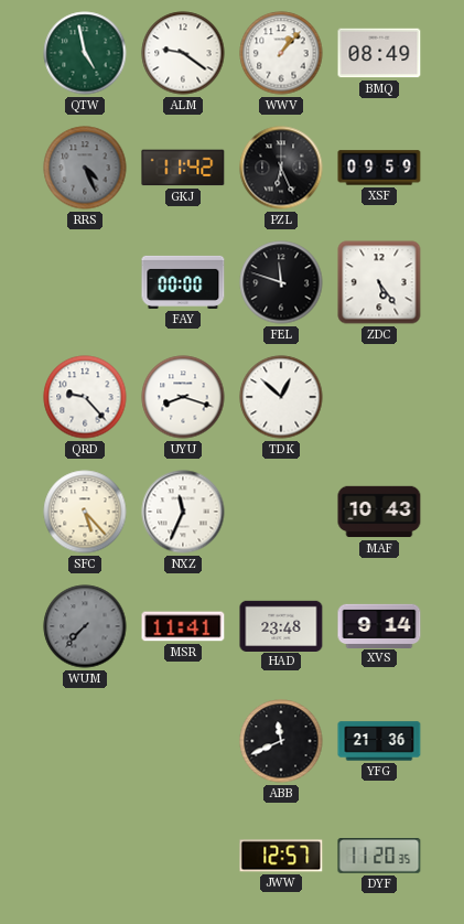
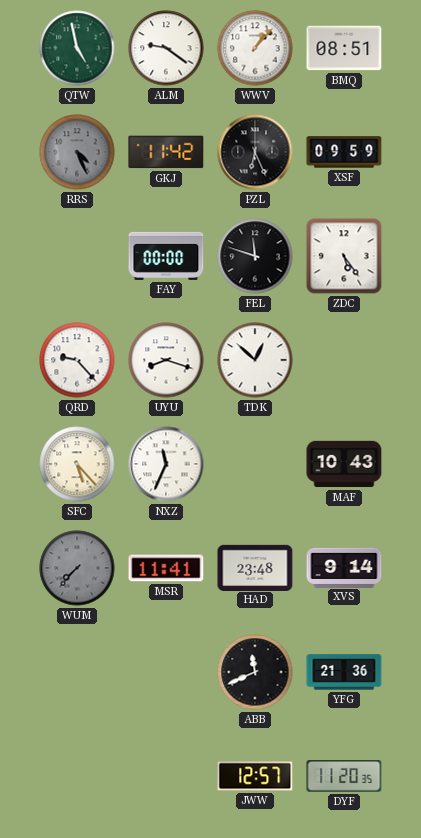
BMQ: 08:49 -> 08:51
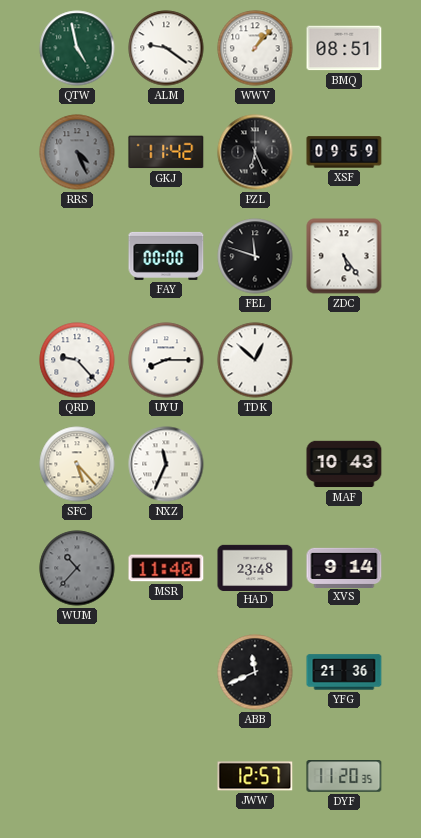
UYU: 8:18 -> 8:15
WUM: 7:37 -> 10:37
MSR: 11:41 -> 11:40
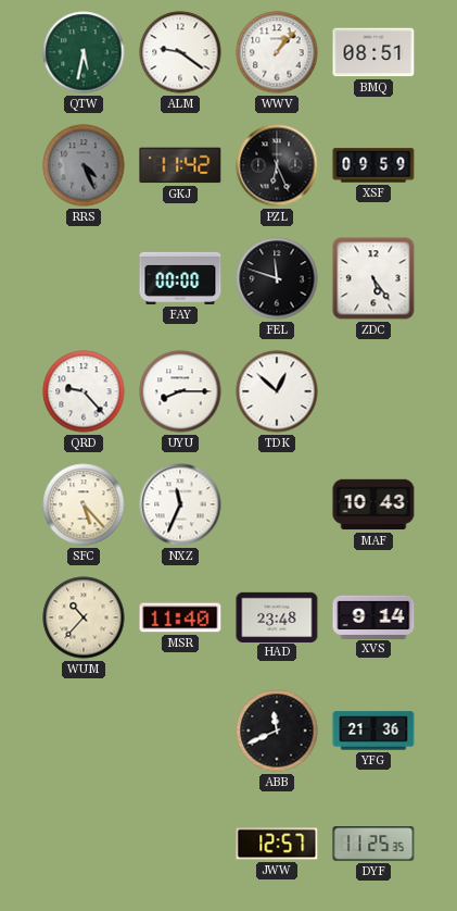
QTW: 4:58 -> 5:32
WUM dial: grey -> cream
DYF: 11:20 -> 11:25
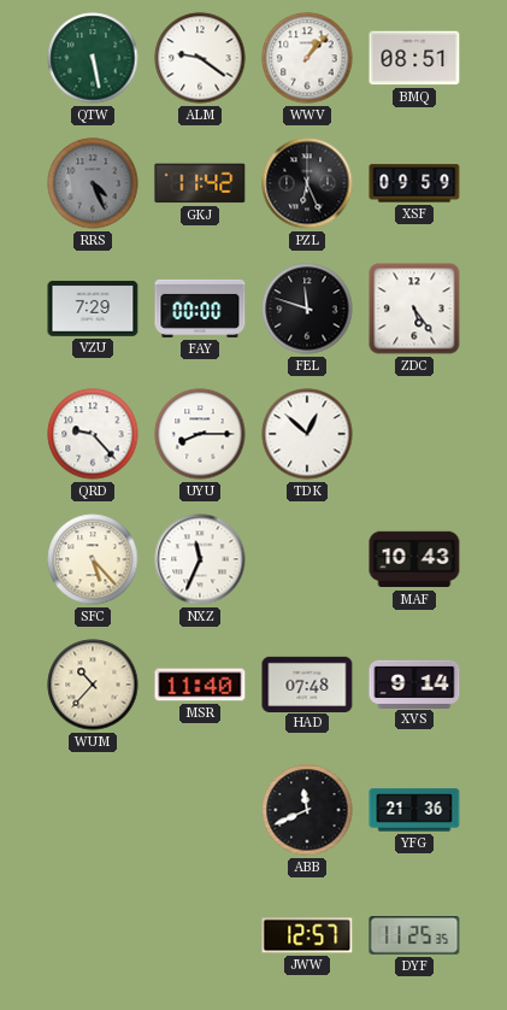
QTW: 5:32 -> 5:28
VZU: none -> 7:29
HAD: 23:48 -> 07:48
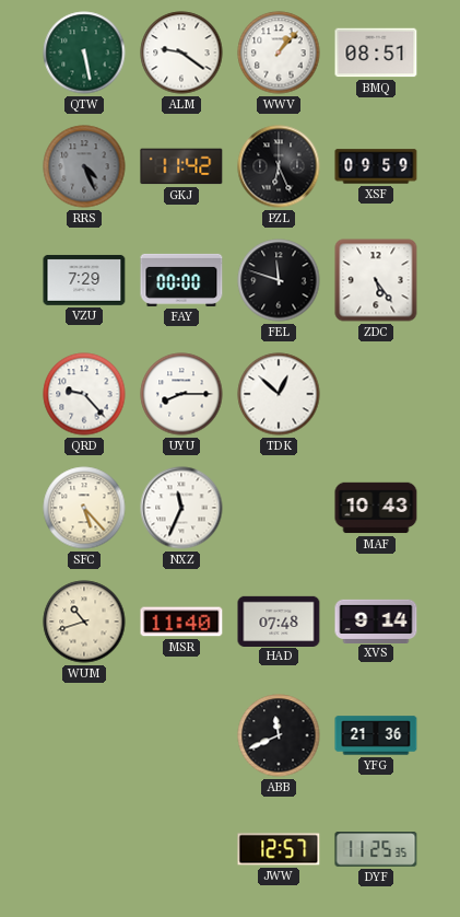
WUM: 10:37 -> 10:42
